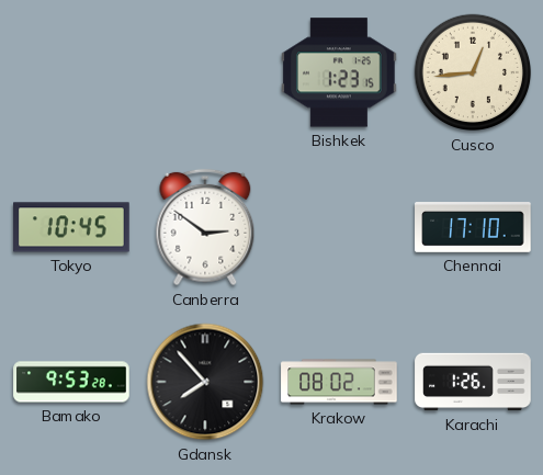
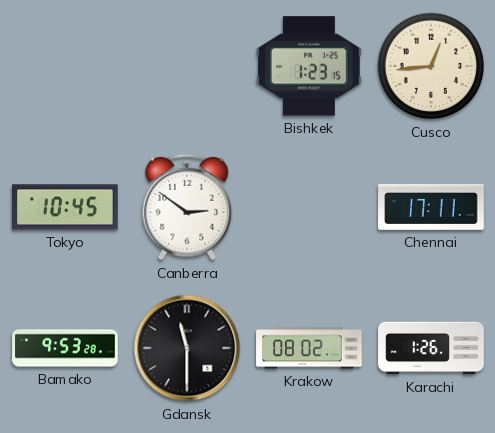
Chennai: 17:10 -> 17:11
Gdansk: 7:53 -> 11:30
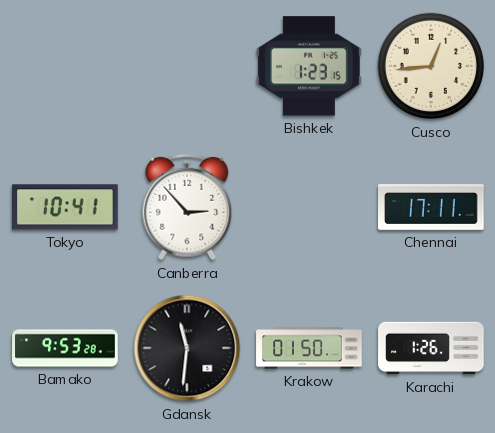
Tokyo: 10:45 -> 10:41
Canberra: 2:51 -> 2:53
Gdansk: 11:30 -> 11:31
Krakow: 08:02 -> 01:50
